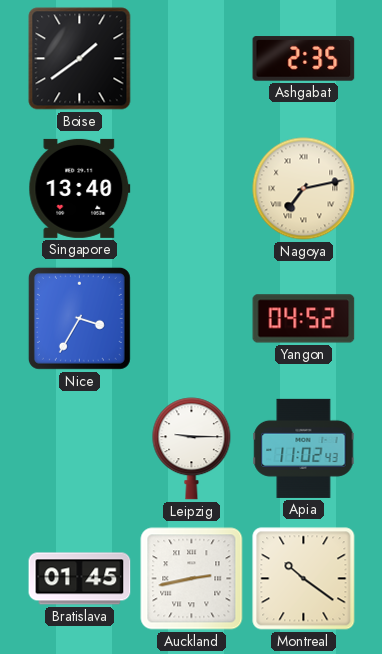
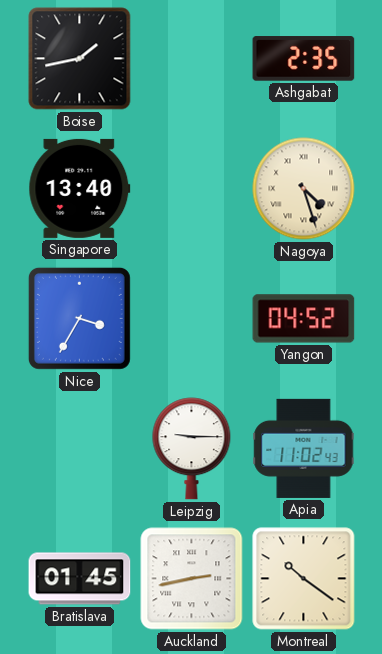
Boise: 1:39 -> 1:43
Nagoya: 7:13 -> 4:27
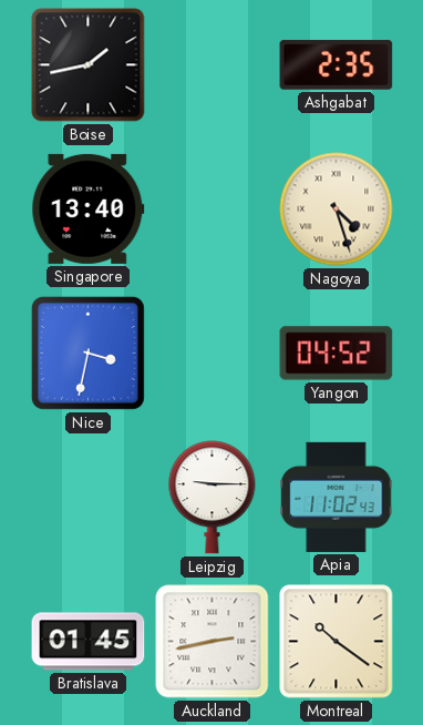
Nice: 3:35 -> 3:32
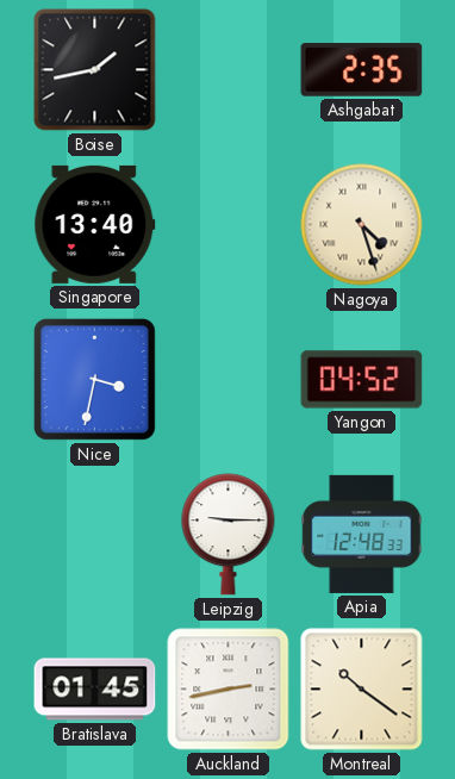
Apia: 11:02 -> 12:48
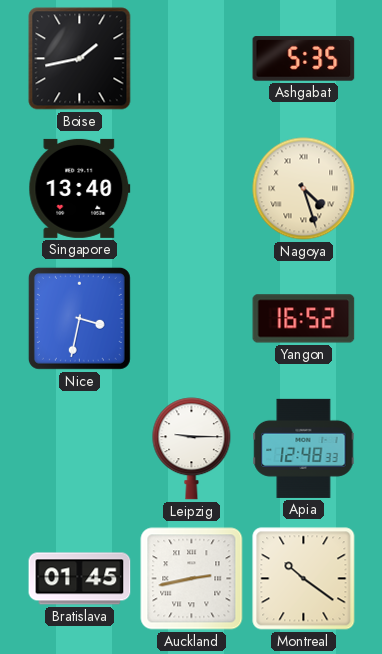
Ashgabat: 2:35 -> 5:35
Yangon: 04:52 -> 16:52
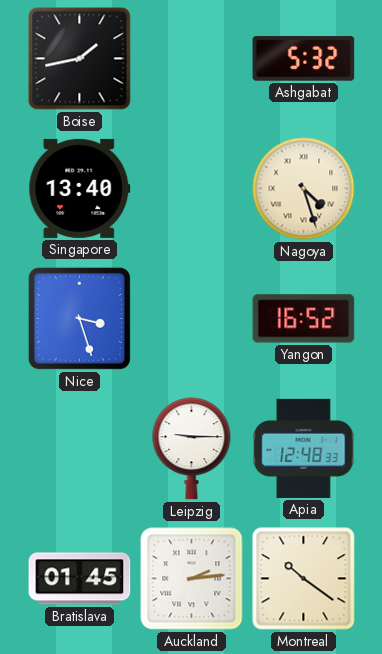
Ashgabat: 5:35 -> 5:32
Nice: 3:32 -> 3:27
Auckland: 2:43 -> 2:14
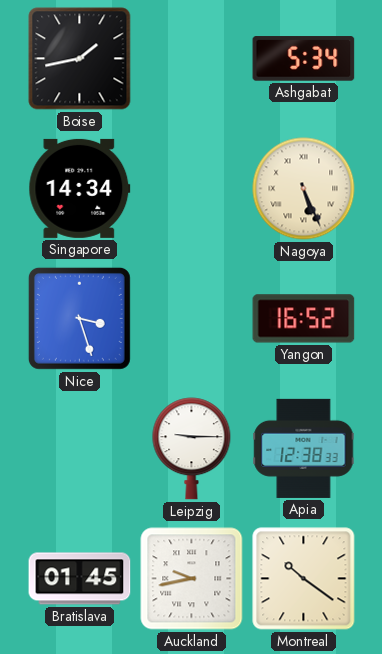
Ashgabat: 5:32 -> 5:34
Singapore: 13:40 -> 14:34
Nagoya: 4:27 -> 5:26
Apia: 12:48 -> 12:38
Auckland: 2:14 -> 9:43
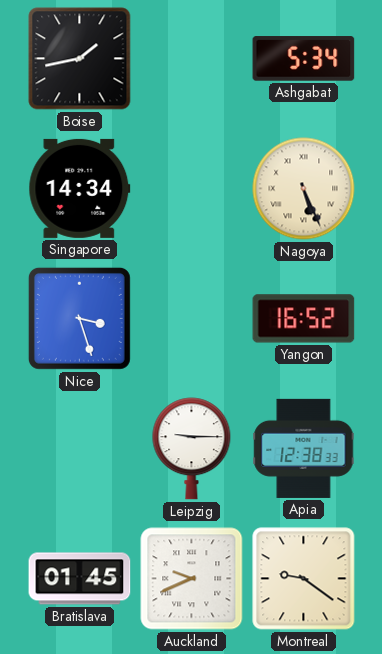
Auckland: 9:43 -> 9:41
Montreal: 10:21 -> 9:21
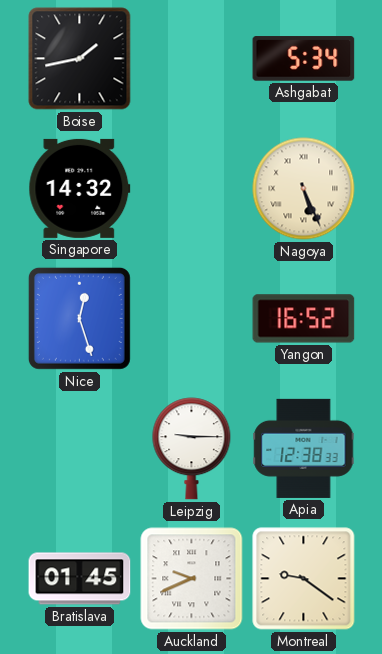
Singapore: 14:34 -> 14:32
Nice: 3:27 -> 12:27
